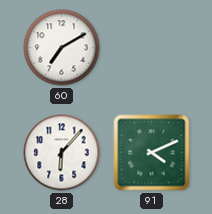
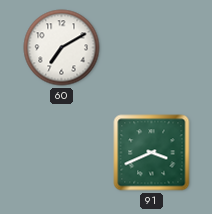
28: 6:07 -> none
91: 4:11 -> 3:41
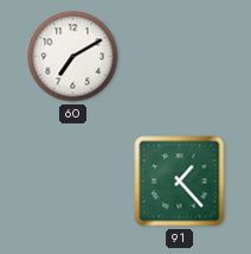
91: 3:41 -> 1:23
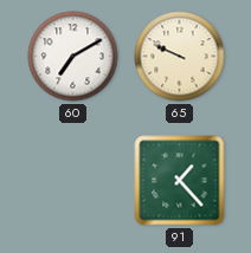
65: none -> 9:49
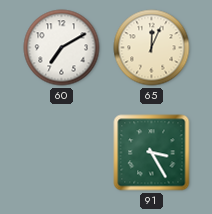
65: 9:49 -> 12:04
91: 1:23 -> 3:25
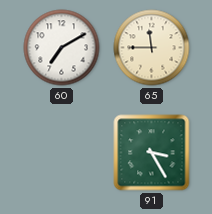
65: 12:04 -> 11:45
